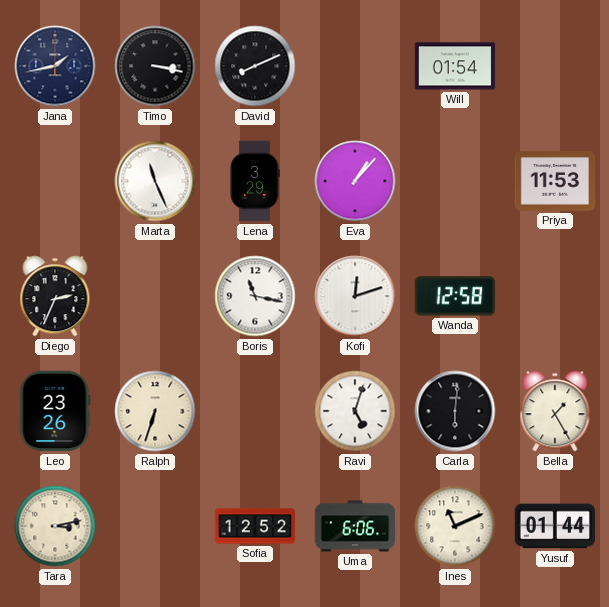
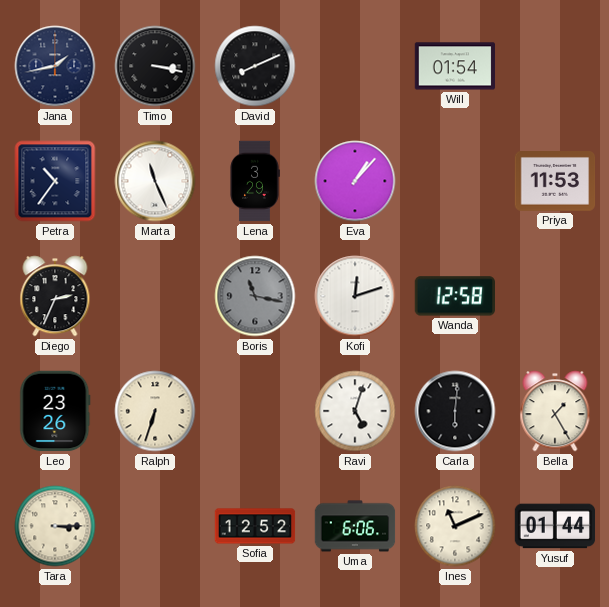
Petra: none -> 10:36
Boris dial: white -> grey
Tara: 3:13 -> 3:15
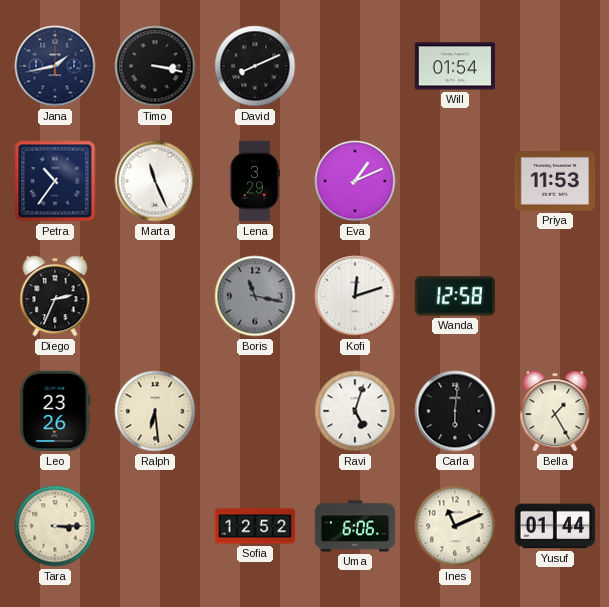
Eva: 1:07 -> 1:11
Ralph: 6:33 -> 6:29
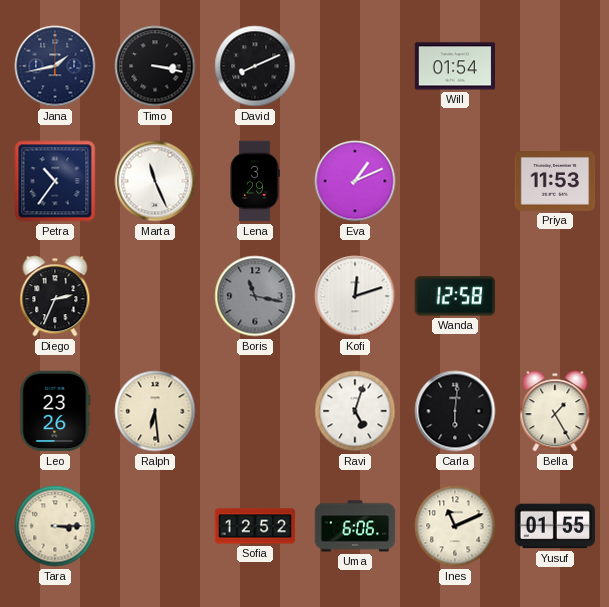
Yusuf: 01:44 -> 01:55
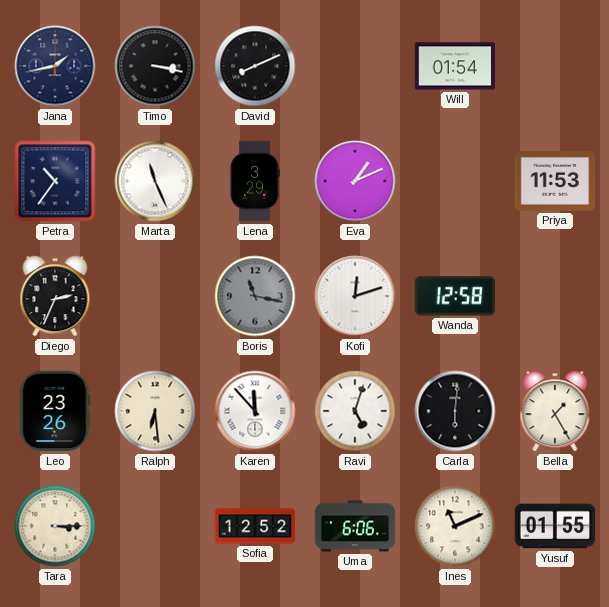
Karen: none -> 11:53
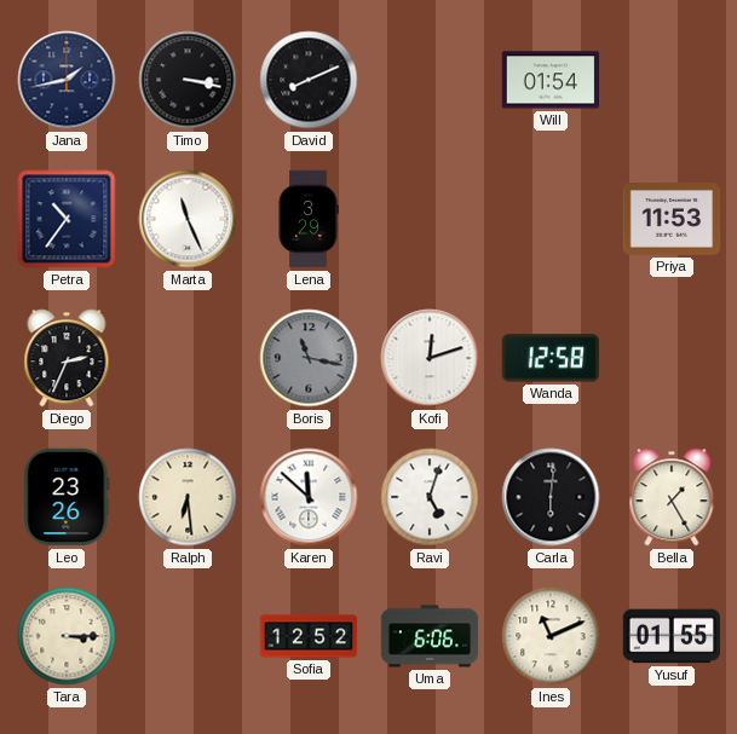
Eva: 1:11 -> none
Karen: 11:53 -> 11:52
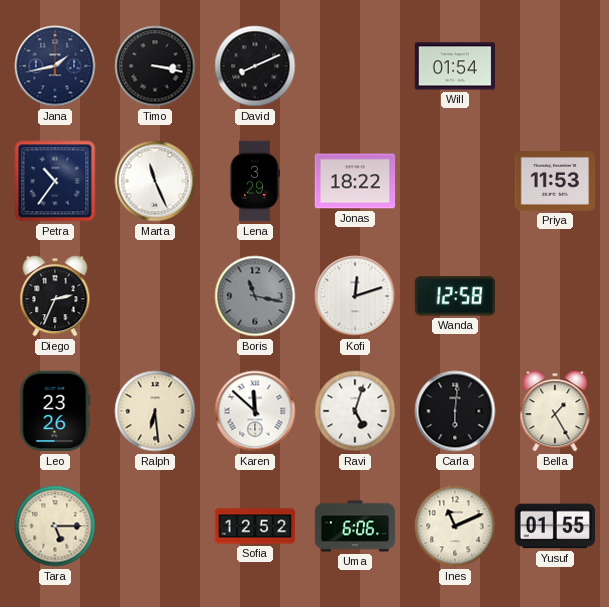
Jonas: none -> 18:22
Tara: 3:15 -> 5:15
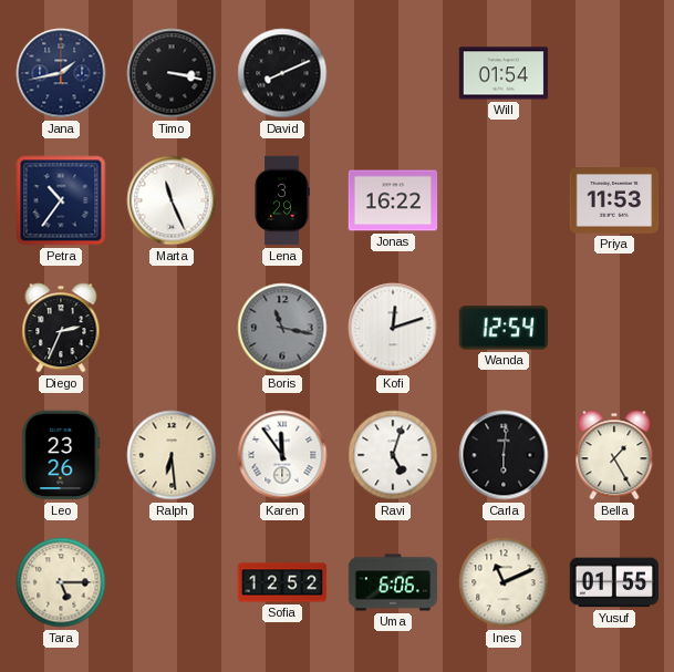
Jonas: 18:22 -> 16:22
Wanda: 12:58 -> 12:54
Karen: 11:52 -> 11:54
